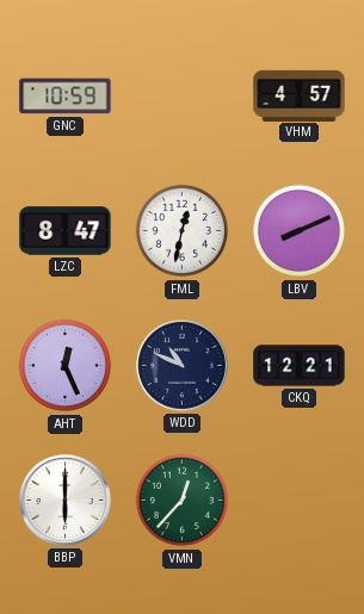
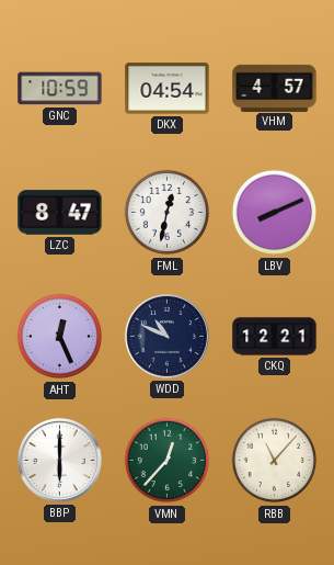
DKX: none -> 04:54
RBB: none -> 11:07
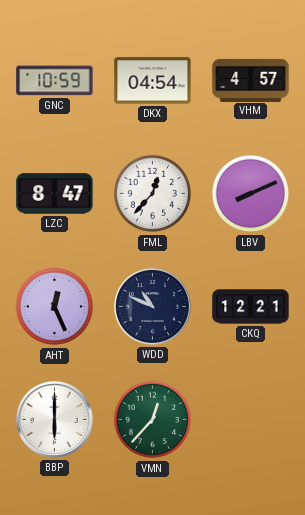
FML: 12:32 -> 12:37
RBB: 11:07 -> none
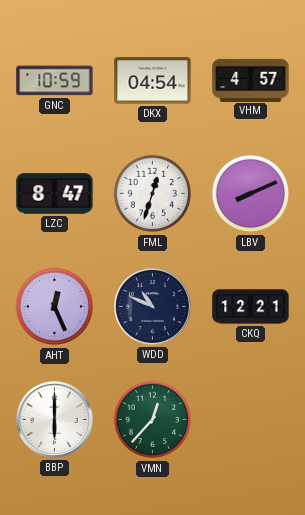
FML: 12:37 -> 12:33
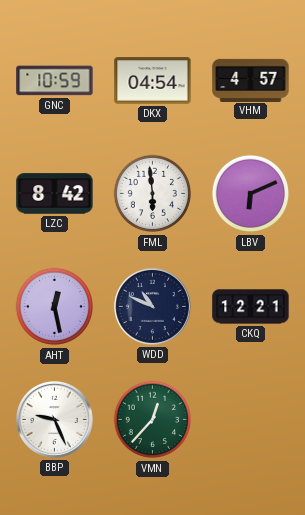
LZC: 8:47 -> 8:42
FML: 12:33 -> 5:59
LBV: 8:11 -> 6:11
AHT: 12:26 -> 12:28
BBP: 6:00 -> 9:26
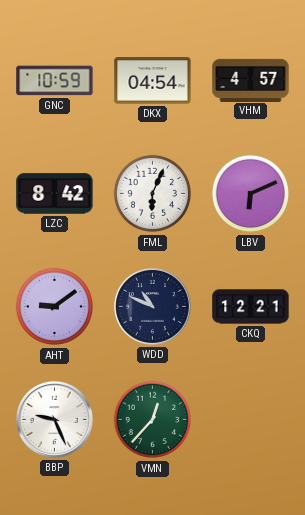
FML: 5:59 -> 6:04
AHT: 12:28 -> 9:09
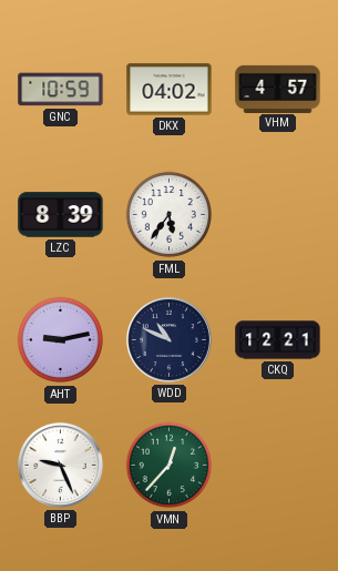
DKX: 04:54 -> 04:02
LZC: 8:42 -> 8:39
FML: 6:04 -> 5:36
LBV: 6:11 -> none
AHT: 9:09 -> 9:13
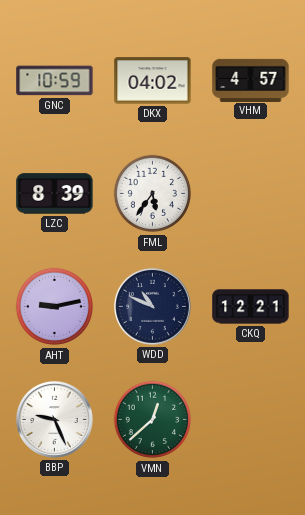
VMN: 12:37 -> 12:38
